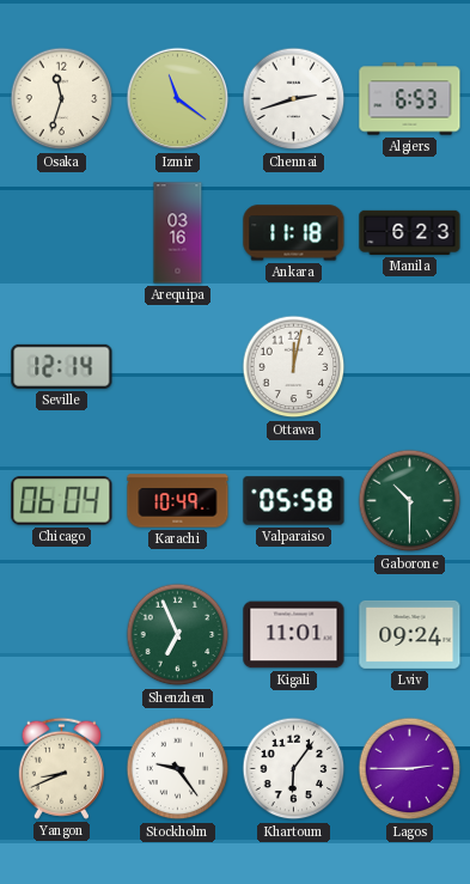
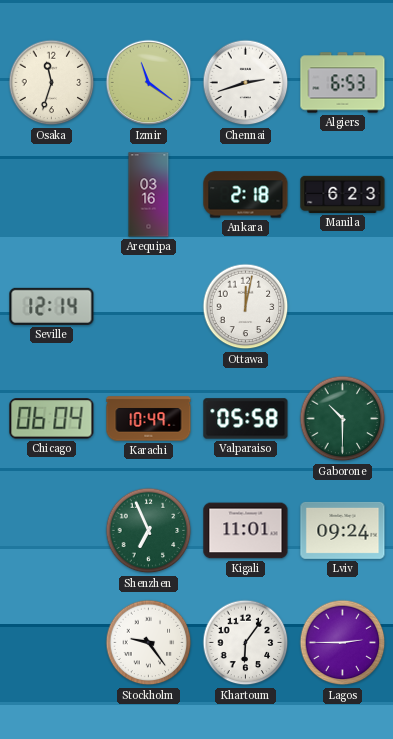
Ankara: 11:18 -> 2:18
Yangon: 8:41 -> none
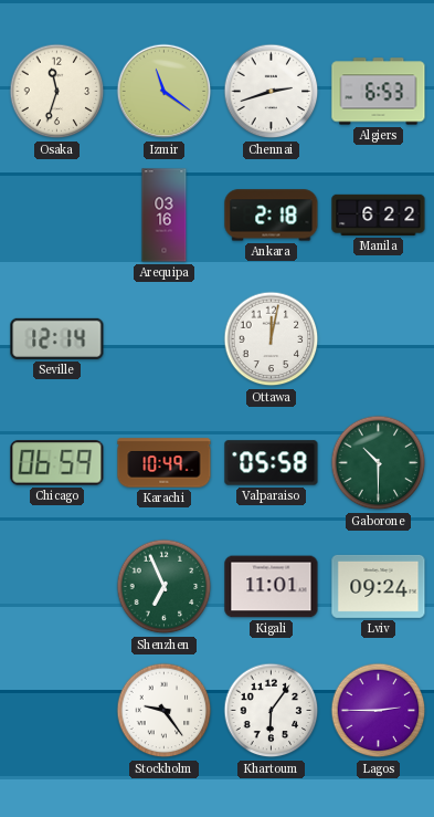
Manila: 6:23 -> 6:22
Chicago: 06:04 -> 06:59
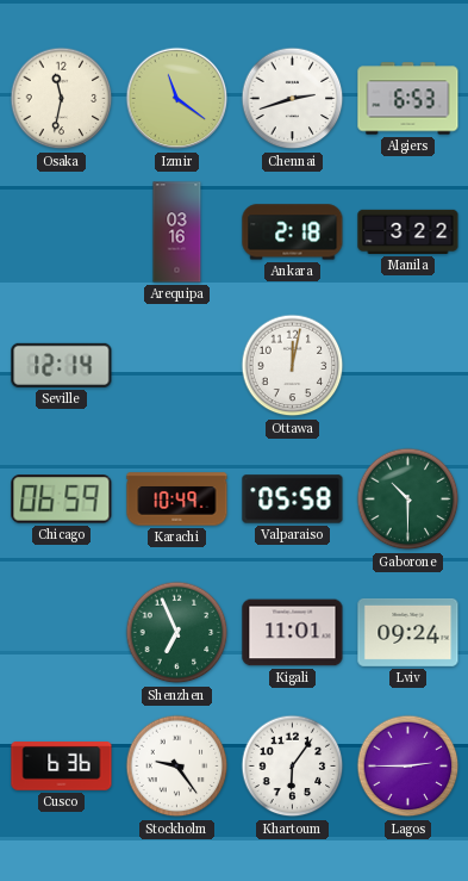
Osaka: 11:33 -> 11:32
Manila: 6:22 -> 3:22
Cusco: none -> 6:36
